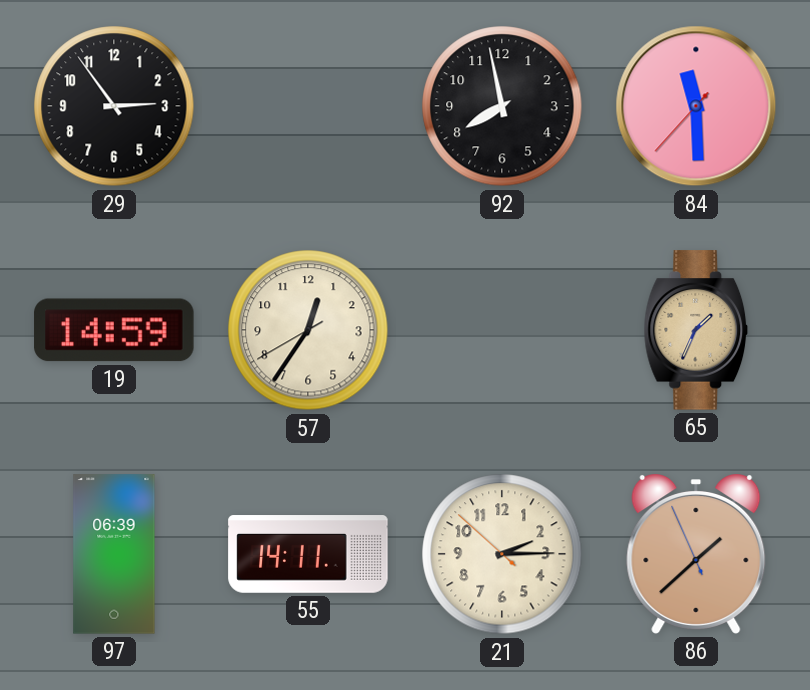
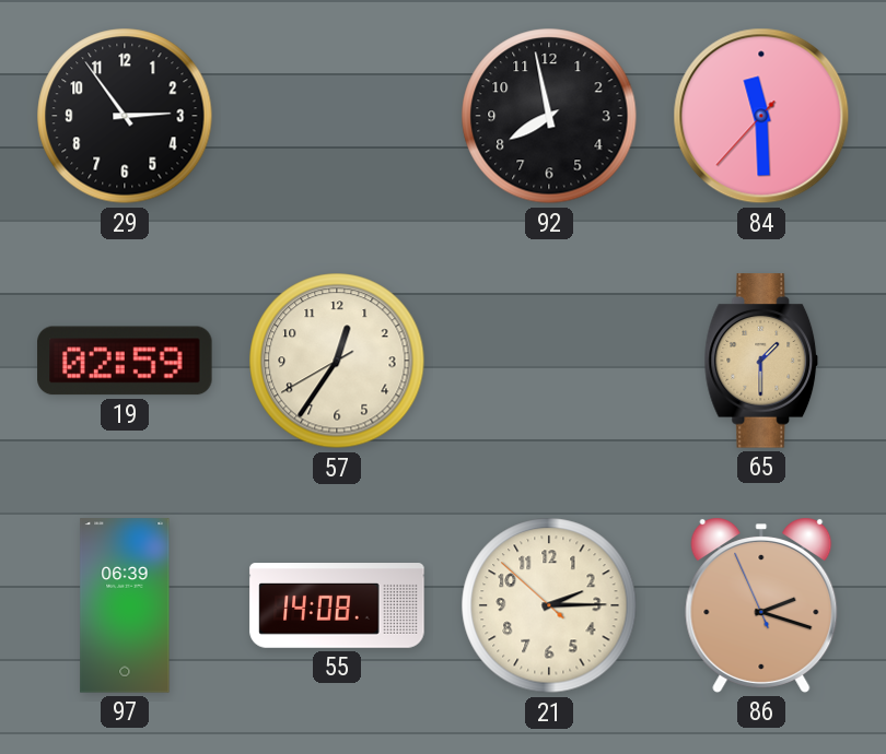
19: 14:59 -> 02:59
65: 1:34 -> 1:30
55: 14:11 -> 14:08
86: 1:37 -> 2:17
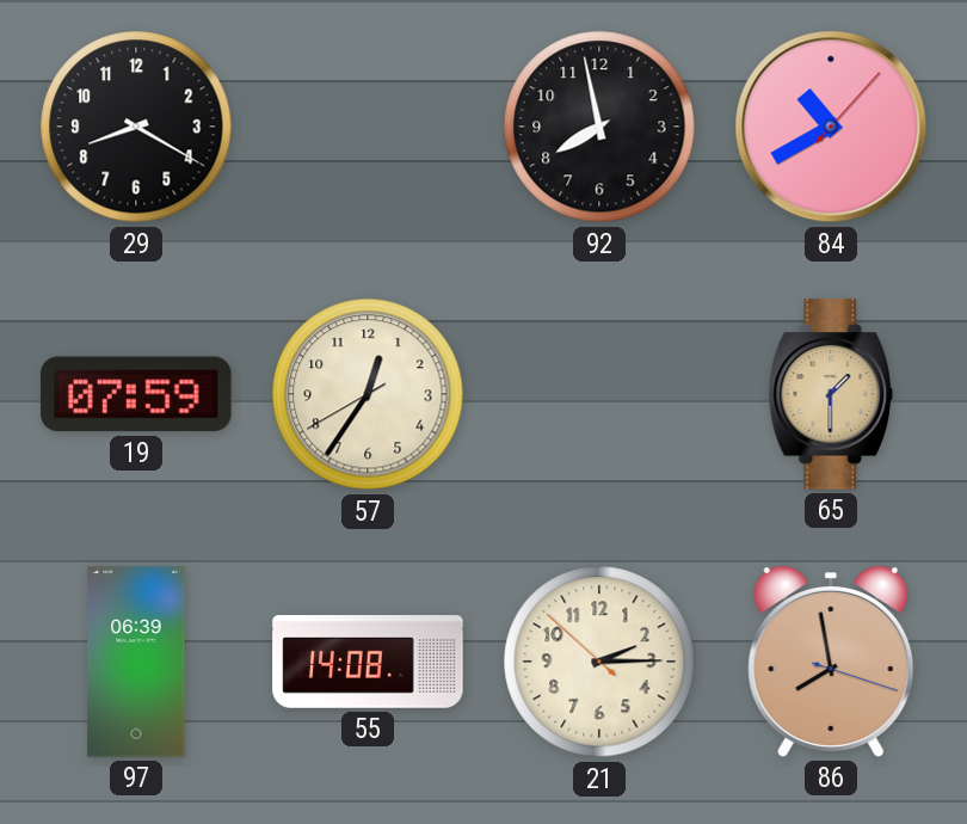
29: 2:54 -> 8:20
84: 11:29 -> 10:40
19: 02:59 -> 07:59
86: 2:17 -> 7:58
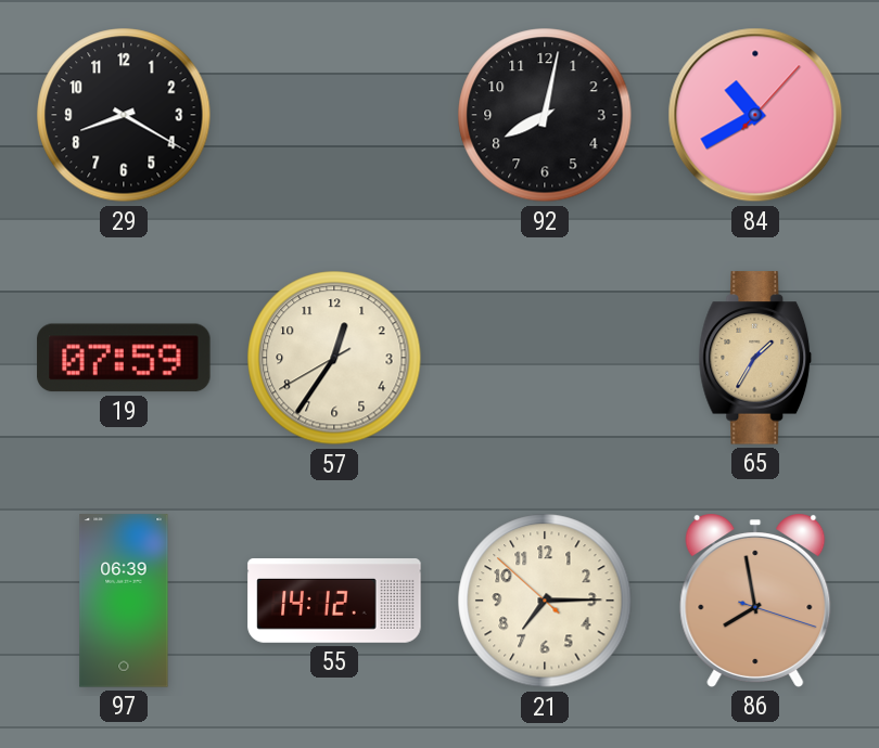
92: 7:58 -> 8:02
65: 1:30 -> 1:35
55: 14:08 -> 14:12
21: 2:14 -> 7:14
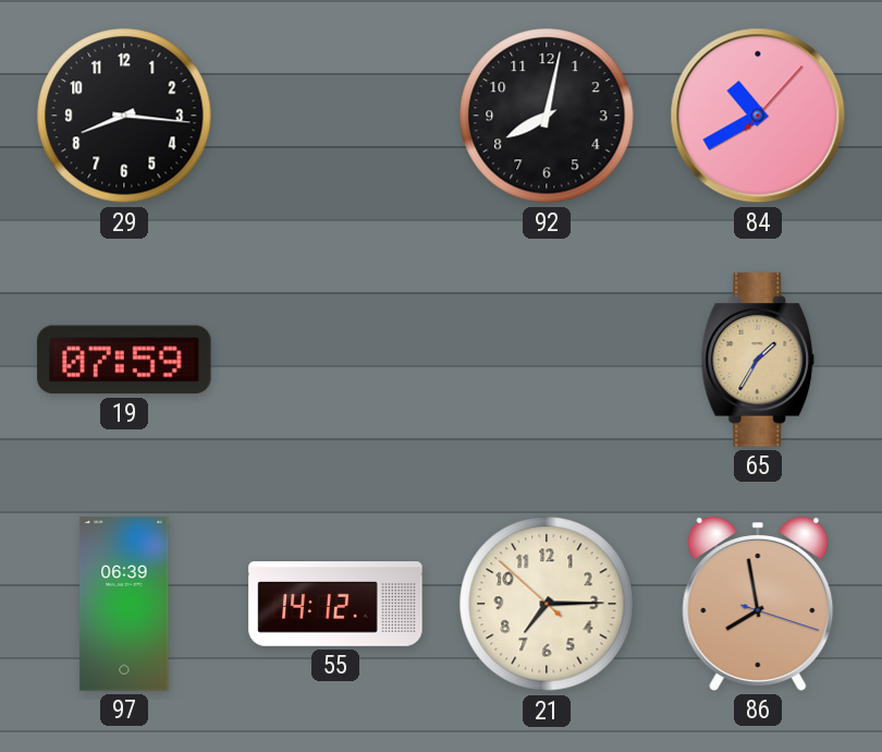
29: 8:20 -> 8:16
57: 12:35 -> none
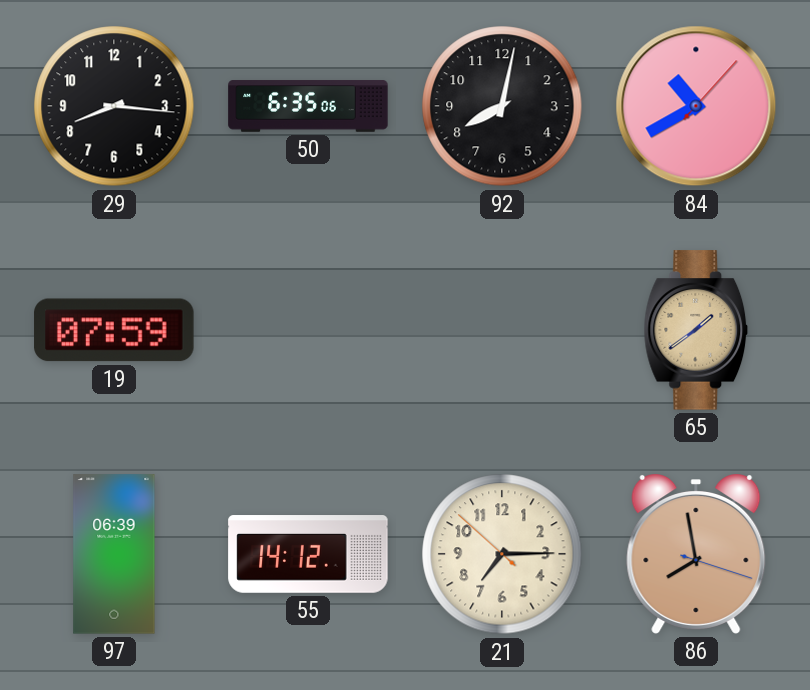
50: none -> 6:35
65: 1:35 -> 1:39
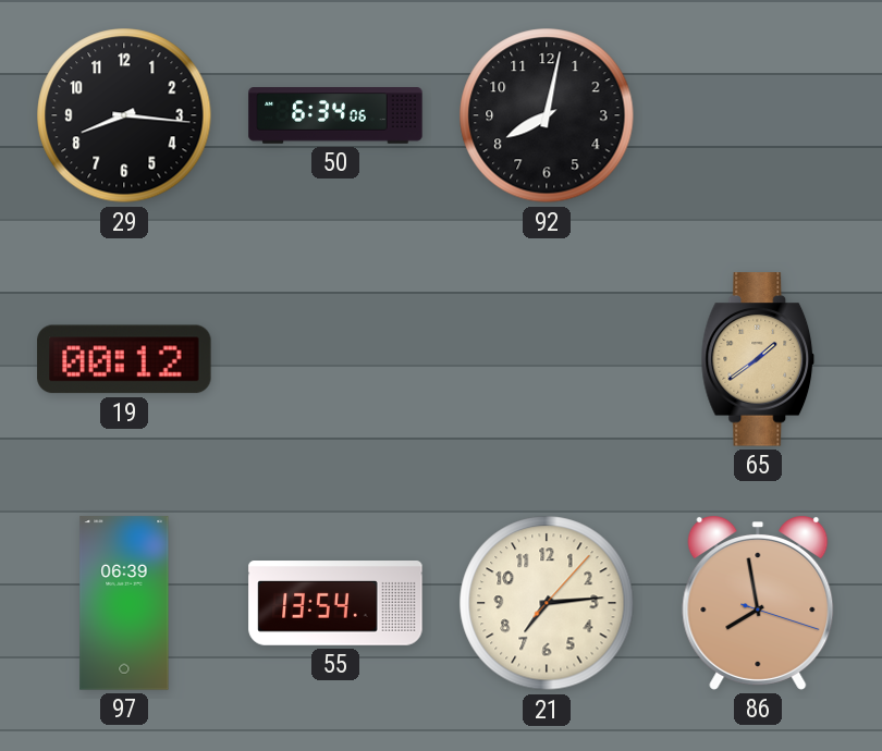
50: 6:35 -> 6:34
84: 10:40 -> none
19: 07:59 -> 00:12
55: 14:12 -> 13:54
21: 7:14:52 -> 7:14:07
